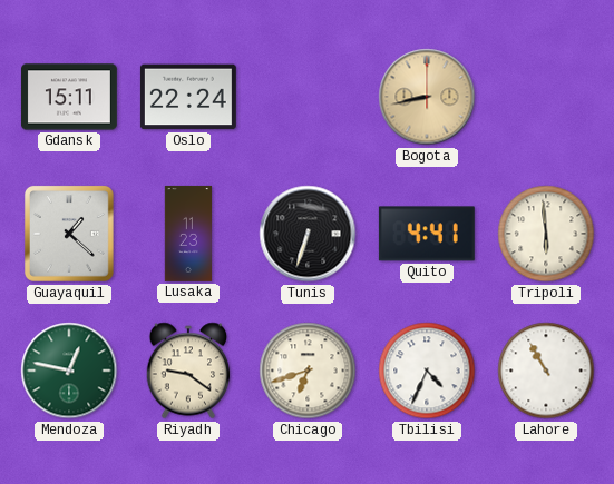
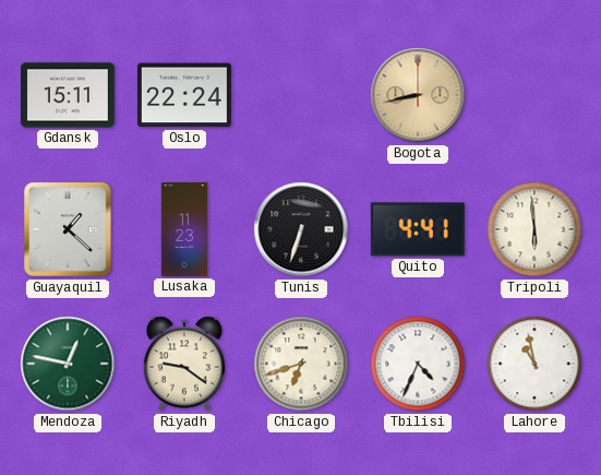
Lahore: 10:55 -> 10:58
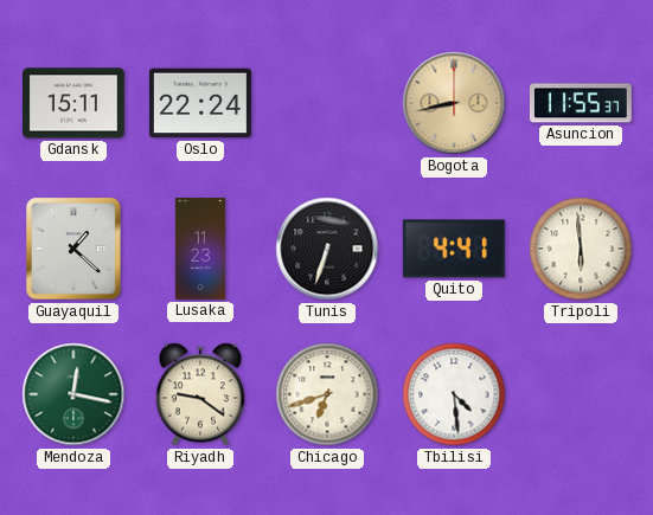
Asuncion: none -> 11:55
Mendoza: 12:47 -> 12:17
Tbilisi: 4:34 -> 4:29
Lahore: 10:58 -> none
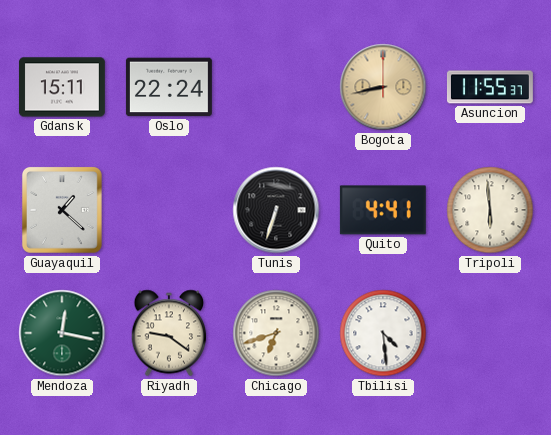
Lusaka: 11:23 -> none
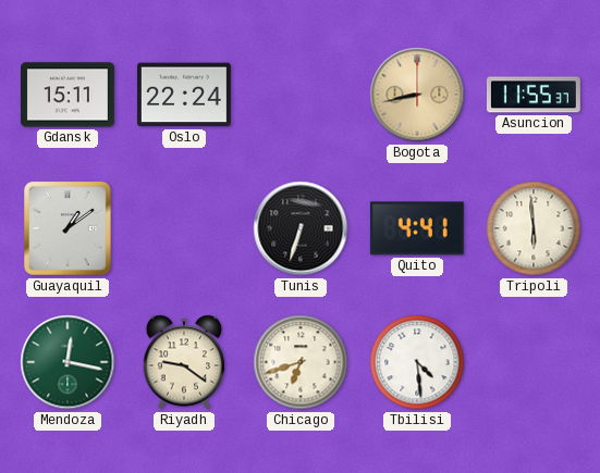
Guayaquil: 1:22 -> 1:09
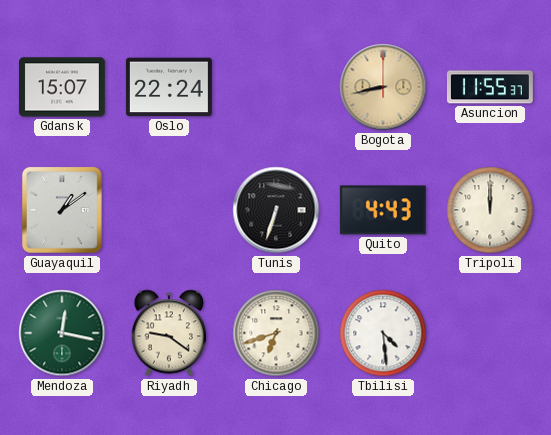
Gdansk: 15:11 -> 15:07
Quito: 4:41 -> 4:43
Tripoli: 5:59 -> 12:00
